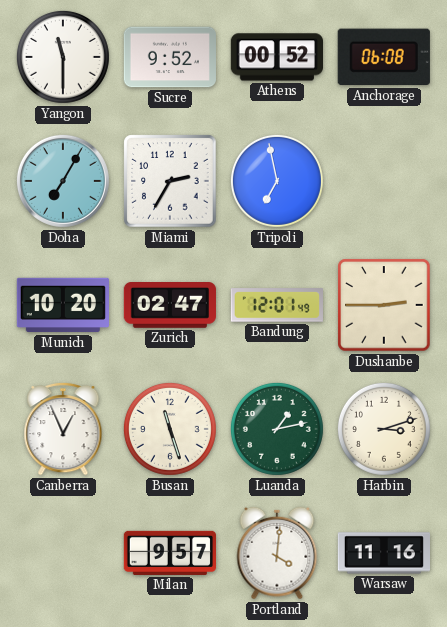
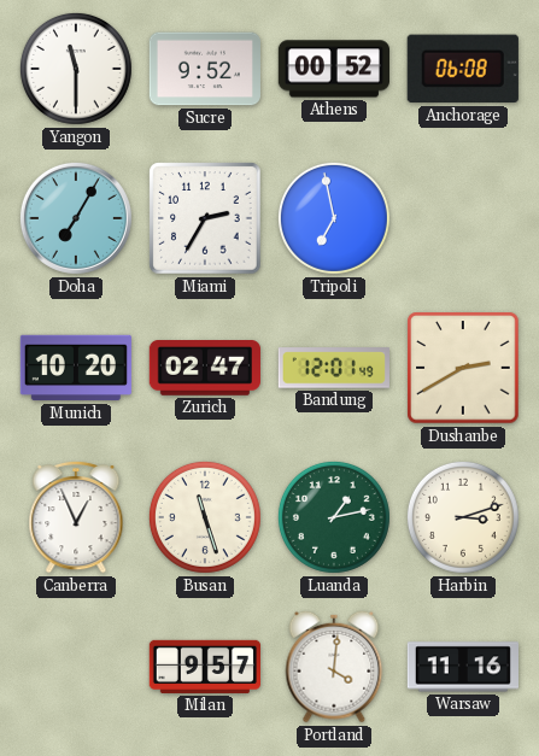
Dushanbe: 2:45 -> 2:40
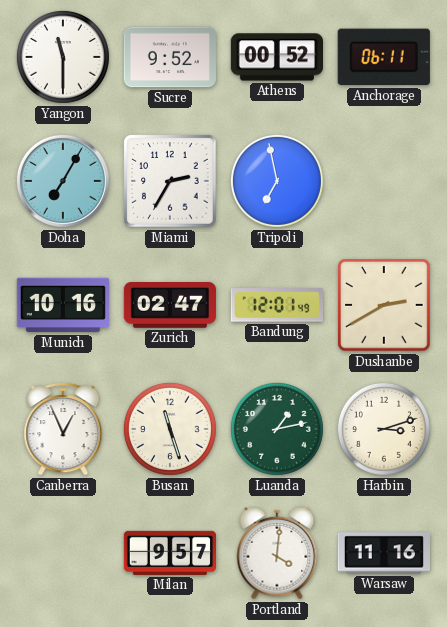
Anchorage: 06:08 -> 06:11
Munich: 10:20 -> 10:16
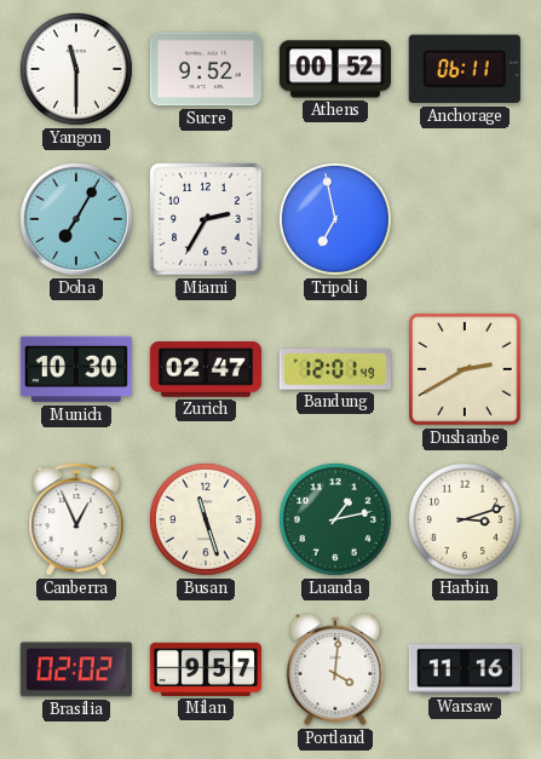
Munich: 10:16 -> 10:30
Brasilia: none -> 02:02
